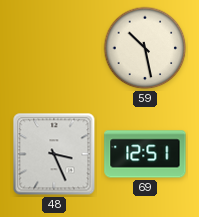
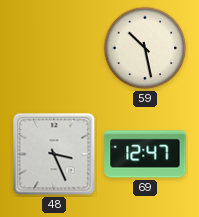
69: 12:51 -> 12:47
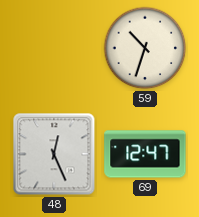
59: 10:28 -> 10:33
48: 3:26 -> 12:26
